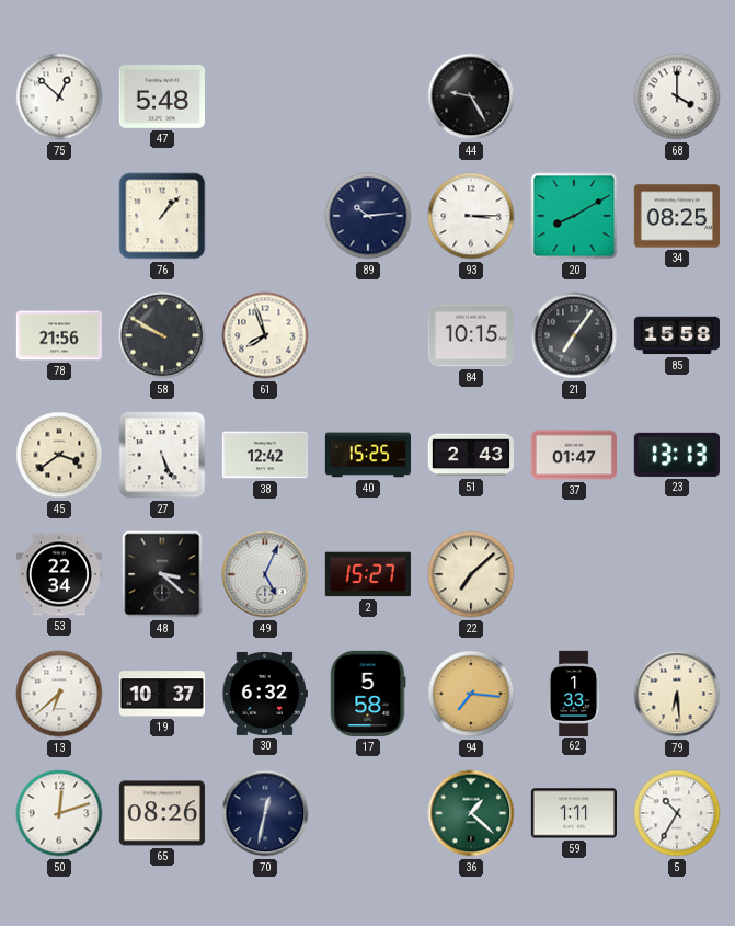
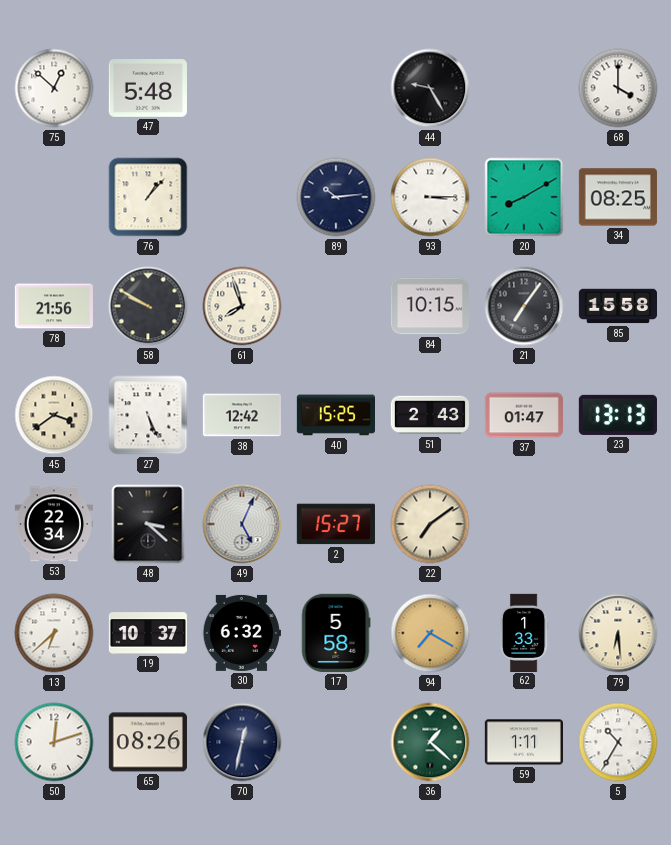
22: 7:08 -> 7:09
94: 7:16 -> 7:20
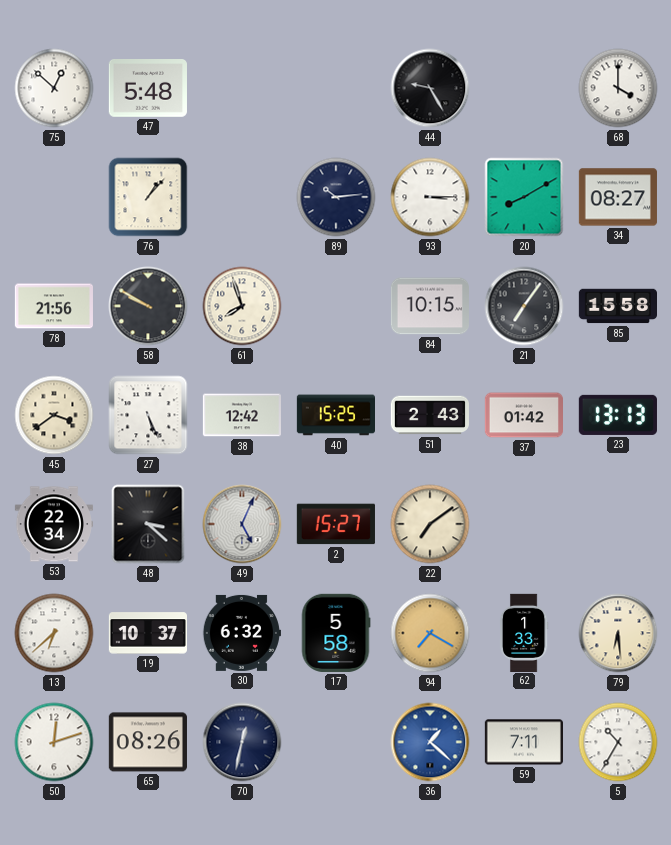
34: 08:25 -> 08:27
37: 01:47 -> 01:42
36 dial: green -> blue
59: 1:11 -> 7:11
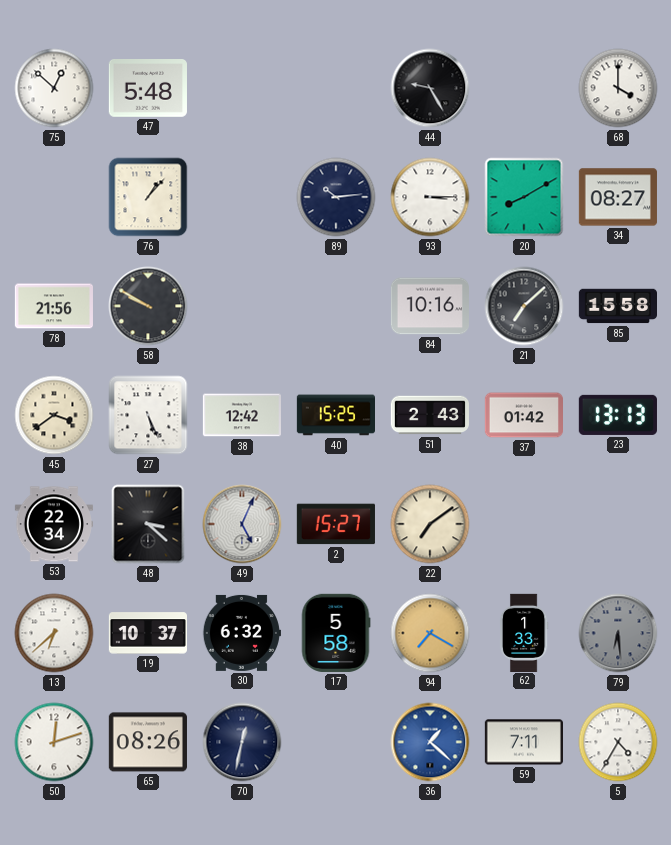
61: 7:57 -> none
84: 10:15 -> 10:16
21: 7:06 -> 7:08
79 dial: cream -> grey
5: 10:35 -> 4:35
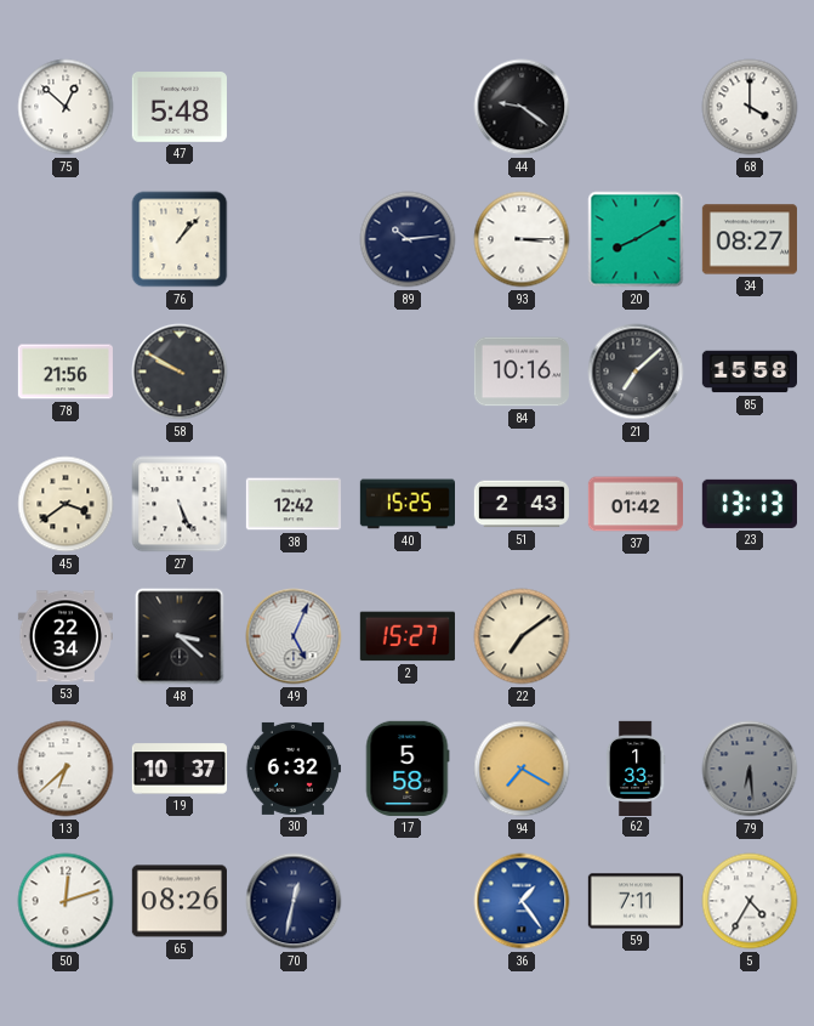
44: 9:25 -> 9:21
36: 1:22 -> 1:24
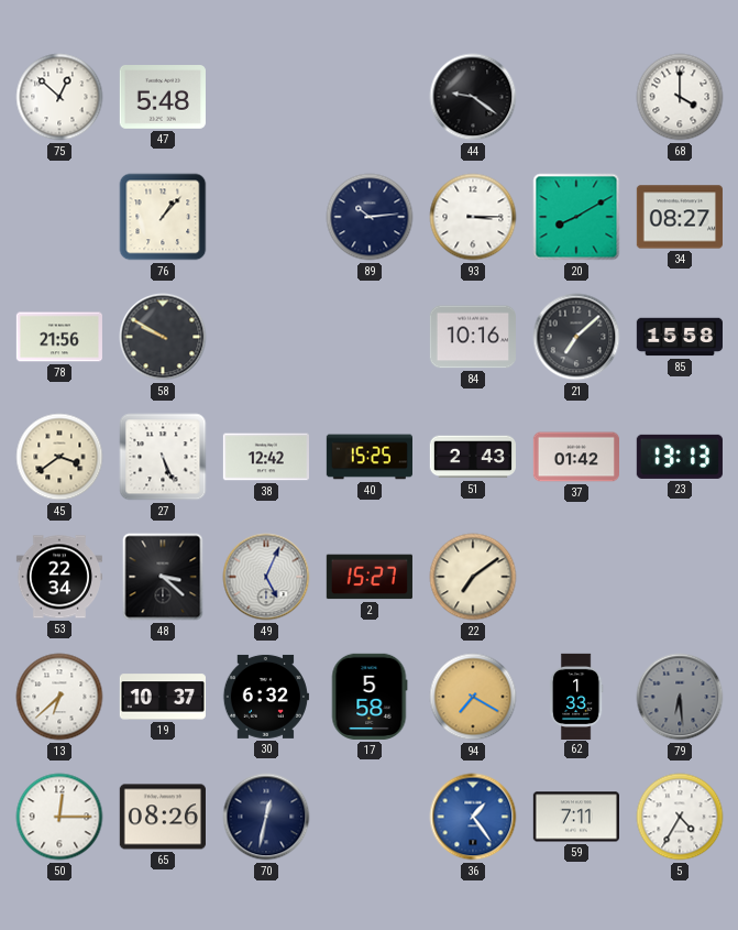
50: 12:12 -> 12:15
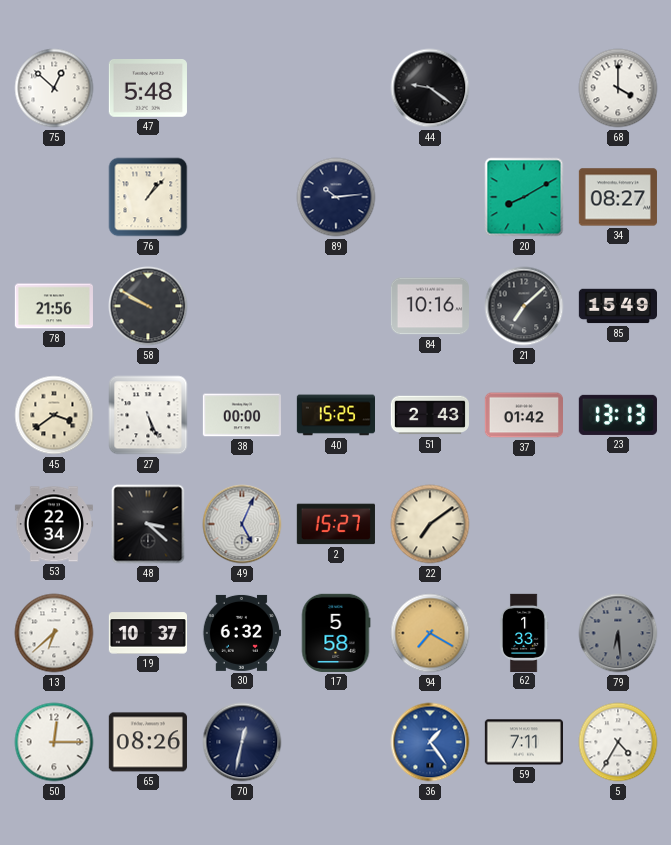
93: 3:15 -> none
85: 15:58 -> 15:49
38: 12:42 -> 00:00
